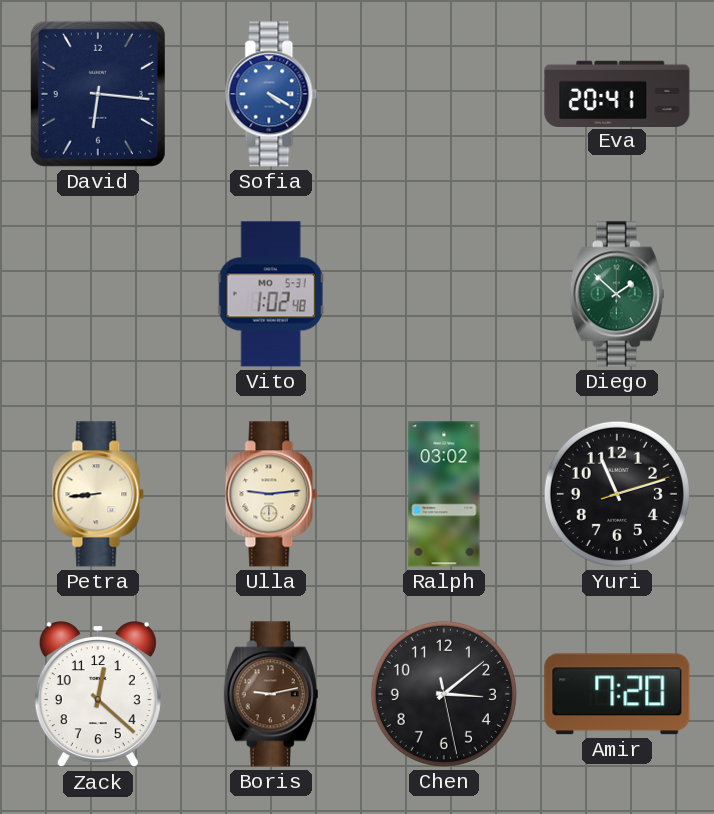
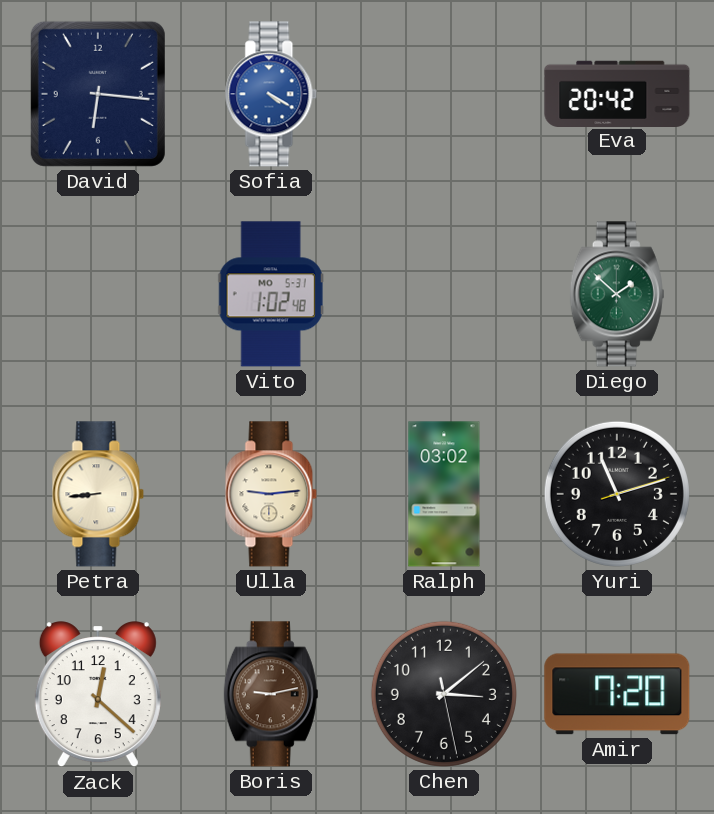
Eva: 20:41 -> 20:42
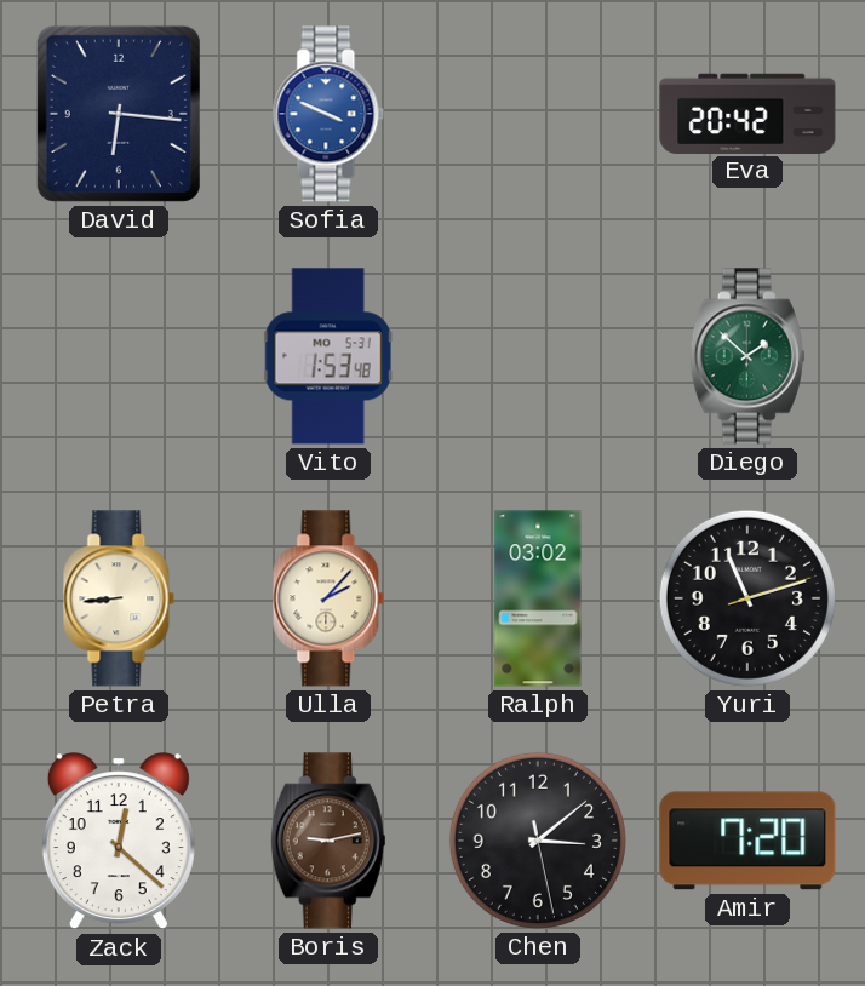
Sofia: 4:20 -> 3:49
Vito: 1:02 -> 1:53
Ulla: 9:14 -> 2:07
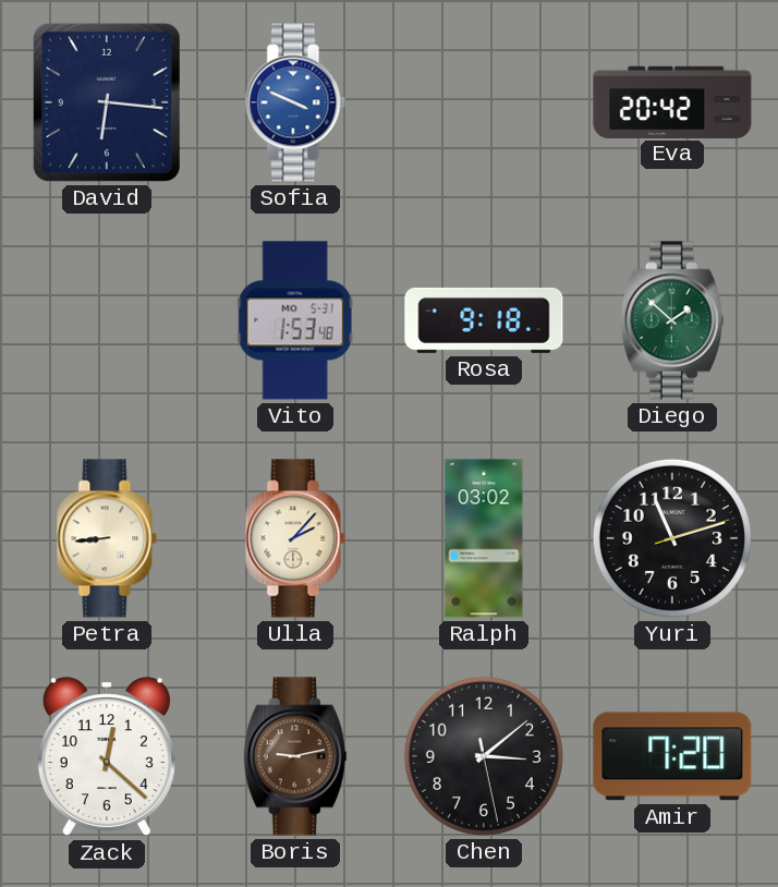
Rosa: none -> 9:18
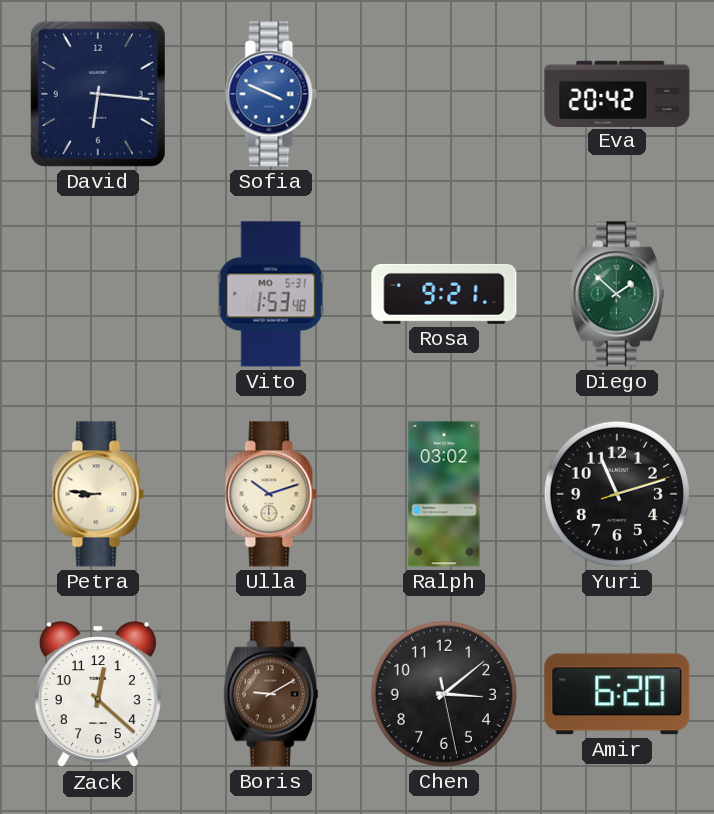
Rosa: 9:18 -> 9:21
Petra: 8:44 -> 8:46
Ulla: 2:07 -> 10:12
Boris: 9:13 -> 9:10
Amir: 7:20 -> 6:20
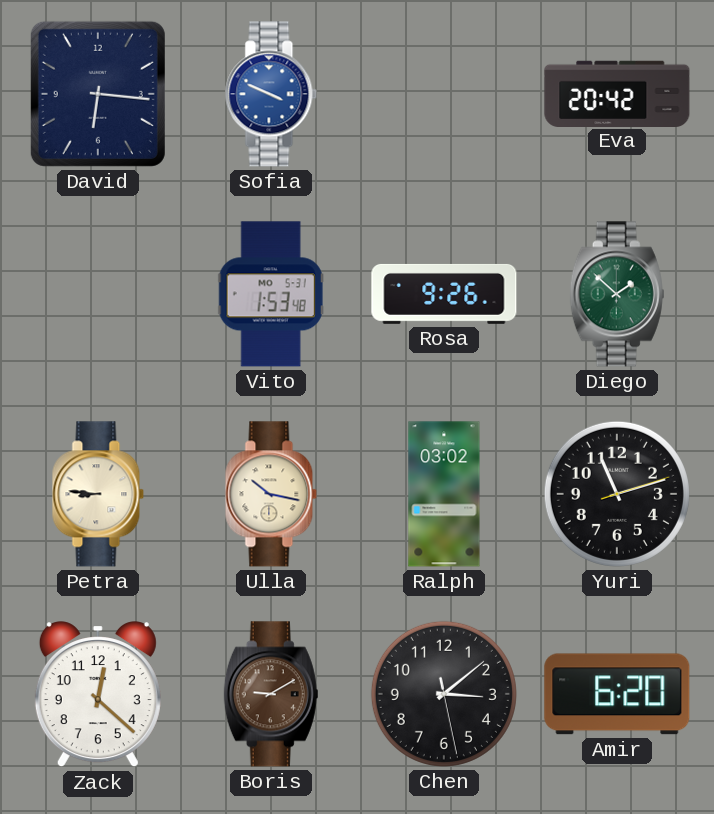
Rosa: 9:21 -> 9:26
Ulla: 10:12 -> 10:17
